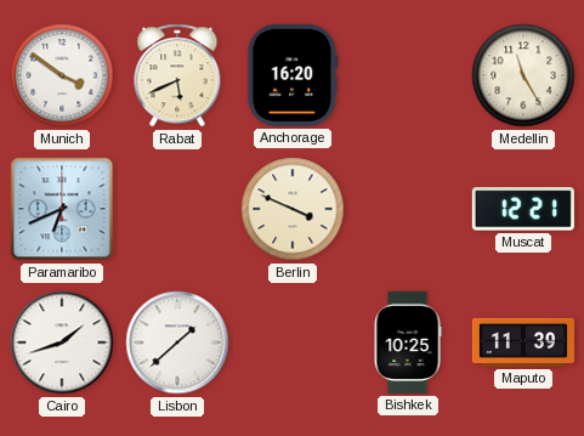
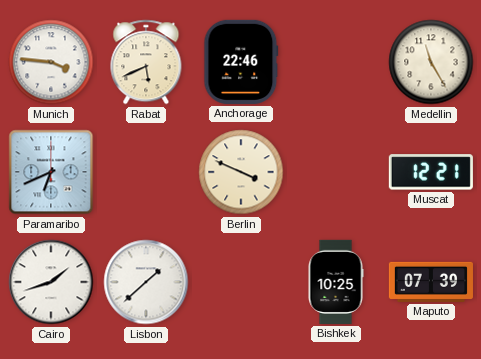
Munich: 3:51 -> 3:46
Anchorage: 16:20 -> 22:46
Maputo: 11:39 -> 07:39
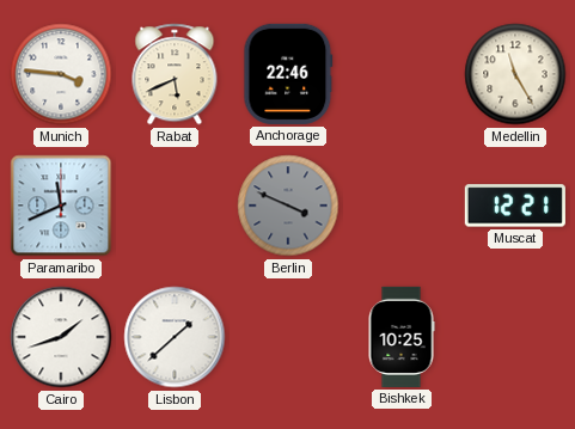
Paramaribo: 6:41 -> 11:41
Berlin dial: cream -> grey
Maputo: 07:39 -> none
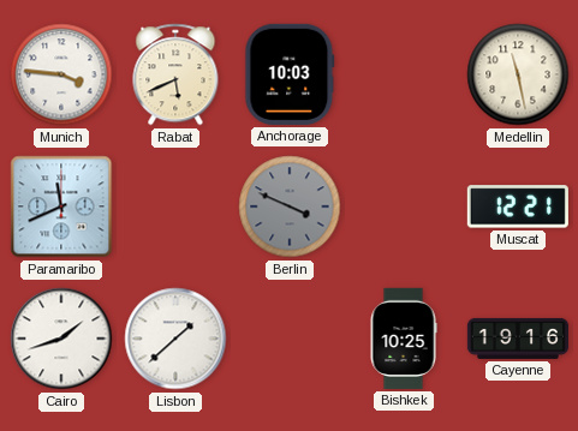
Anchorage: 22:46 -> 10:03
Medellin: 11:25 -> 11:28
Cayenne: none -> 19:16
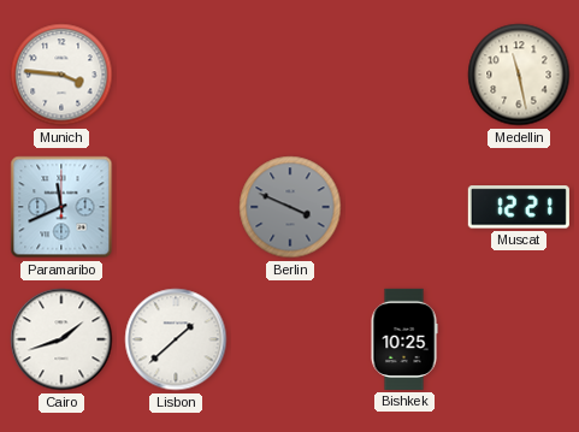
Rabat: 5:41 -> none
Anchorage: 10:03 -> none
Cayenne: 19:16 -> none
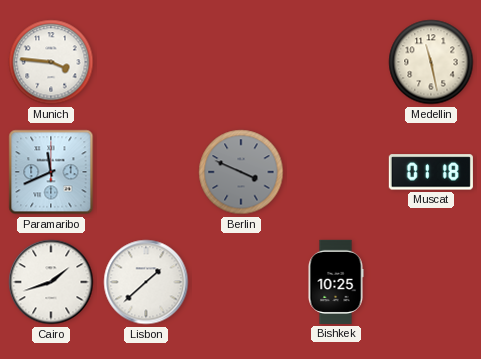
Muscat: 12:21 -> 01:18
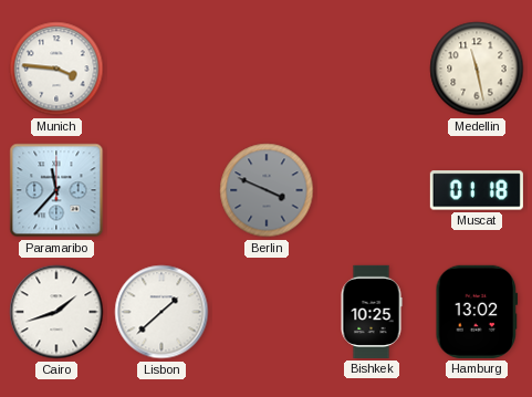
Paramaribo: 11:41 -> 11:37
Hamburg: none -> 13:02
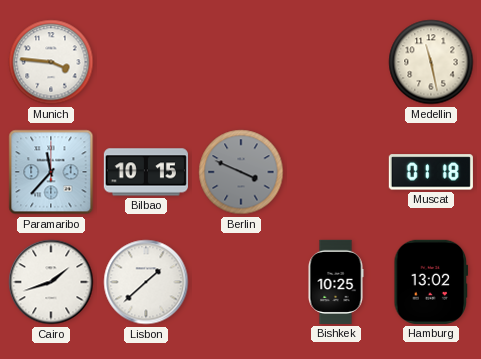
Bilbao: none -> 10:15
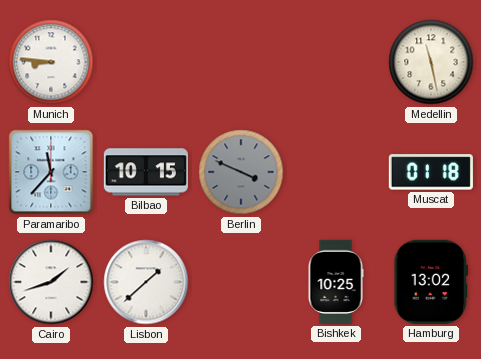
Munich: 3:46 -> 8:46
